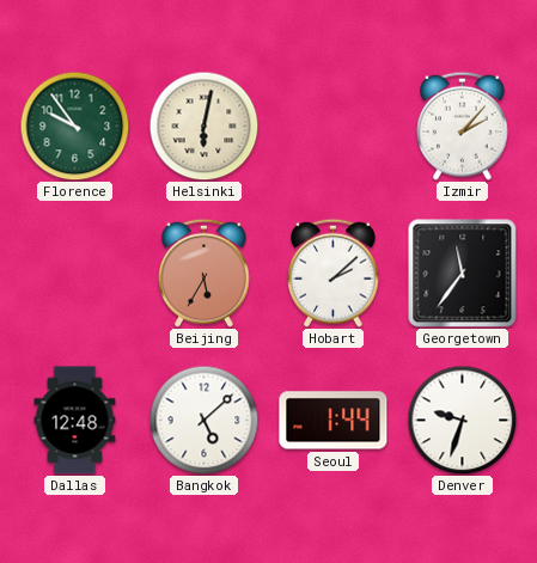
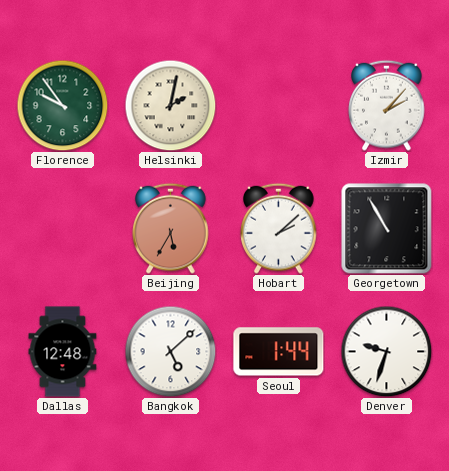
Helsinki: 6:02 -> 2:02
Georgetown: 11:36 -> 10:55
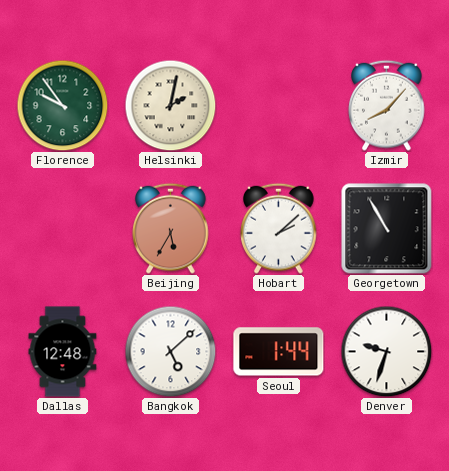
Izmir: 2:07 -> 8:07
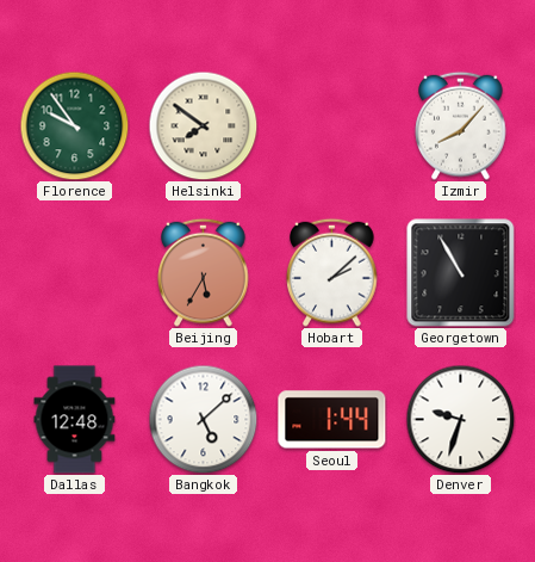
Helsinki: 2:02 -> 7:51
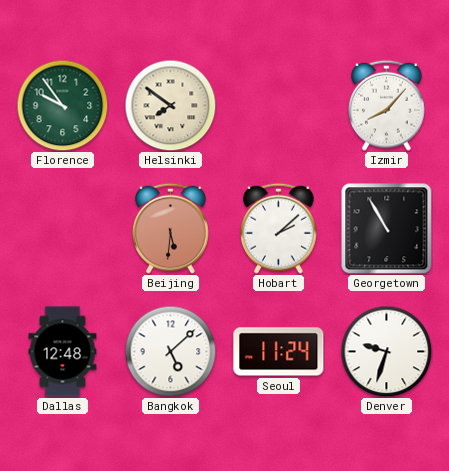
Beijing: 5:35 -> 5:31
Seoul: 1:44 -> 11:24
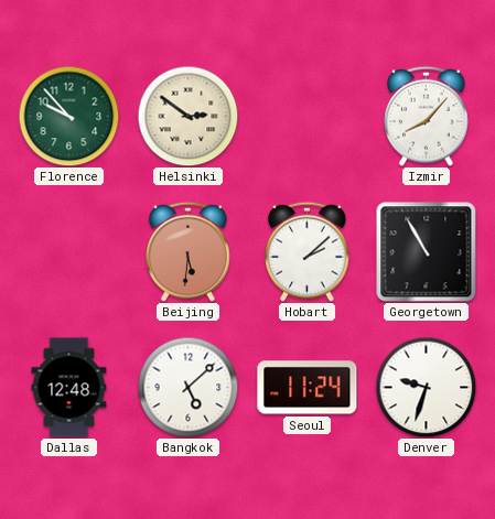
Florence: 9:54 -> 9:53
Helsinki: 7:51 -> 2:51
